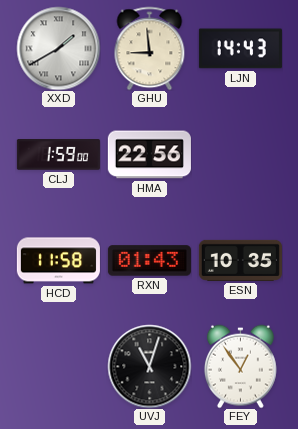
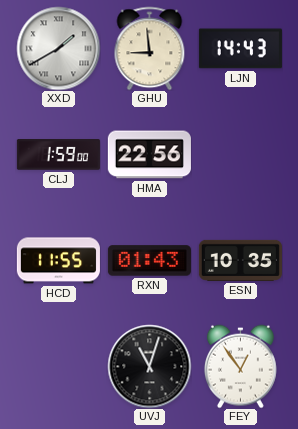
HCD: 11:58 -> 11:55
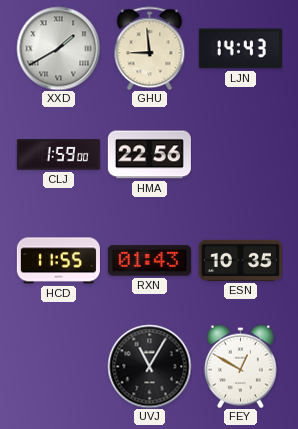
UVJ: 11:03 -> 11:05
FEY: 12:54 -> 12:50
